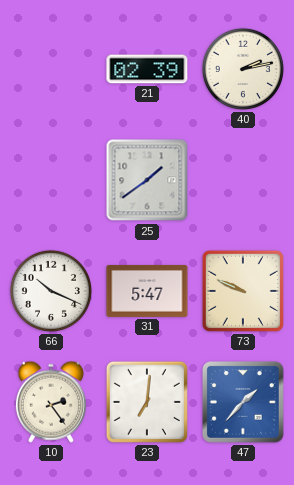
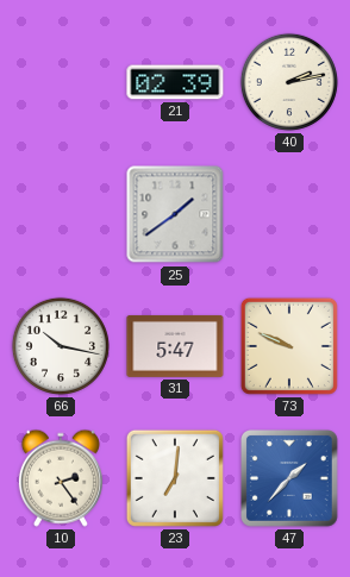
66: 10:19 -> 10:17
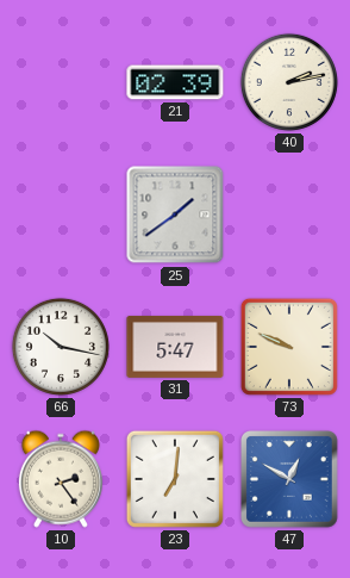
47: 1:37 -> 12:50
